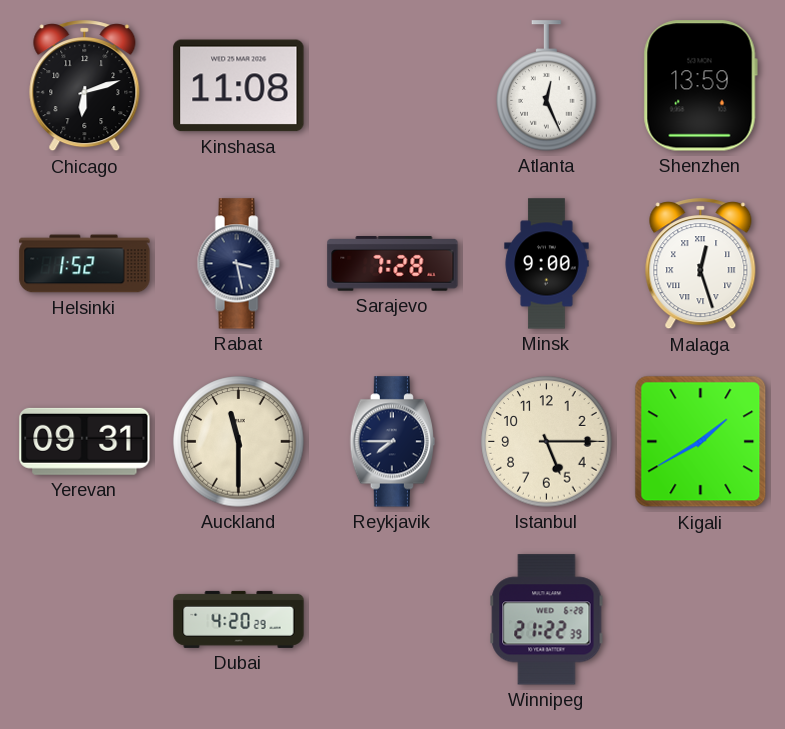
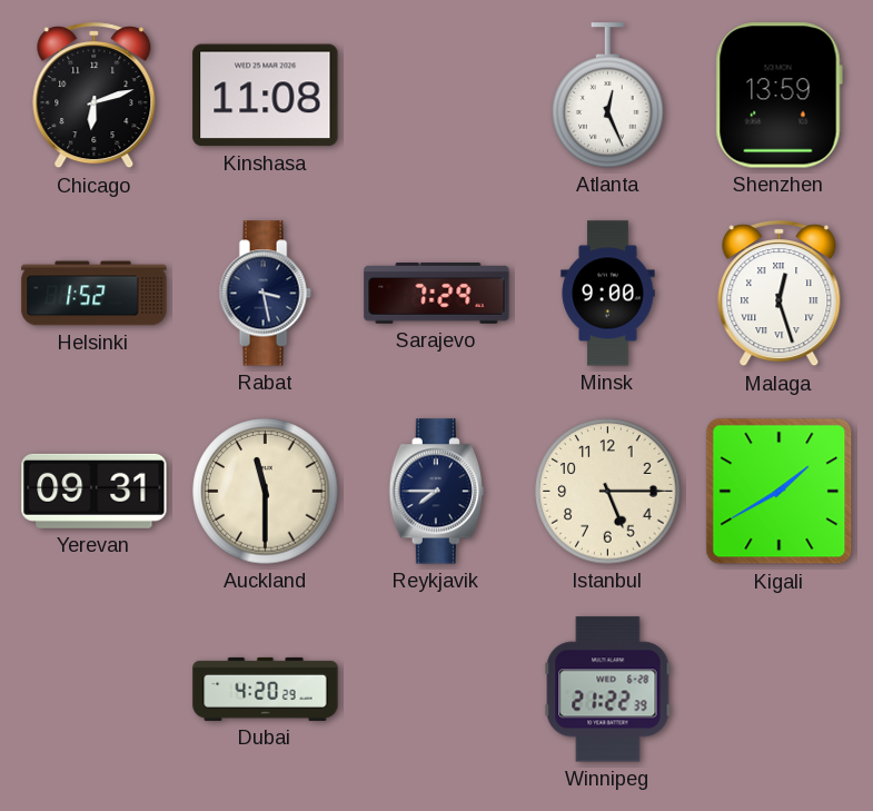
Sarajevo: 7:28 -> 7:29
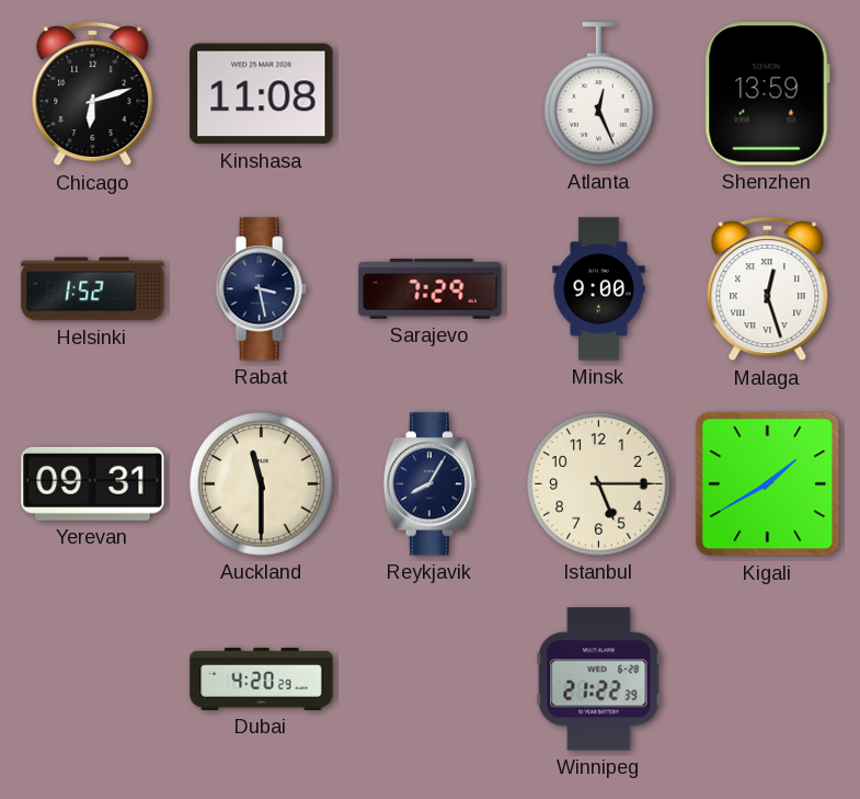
Reykjavik: 7:45 -> 8:05
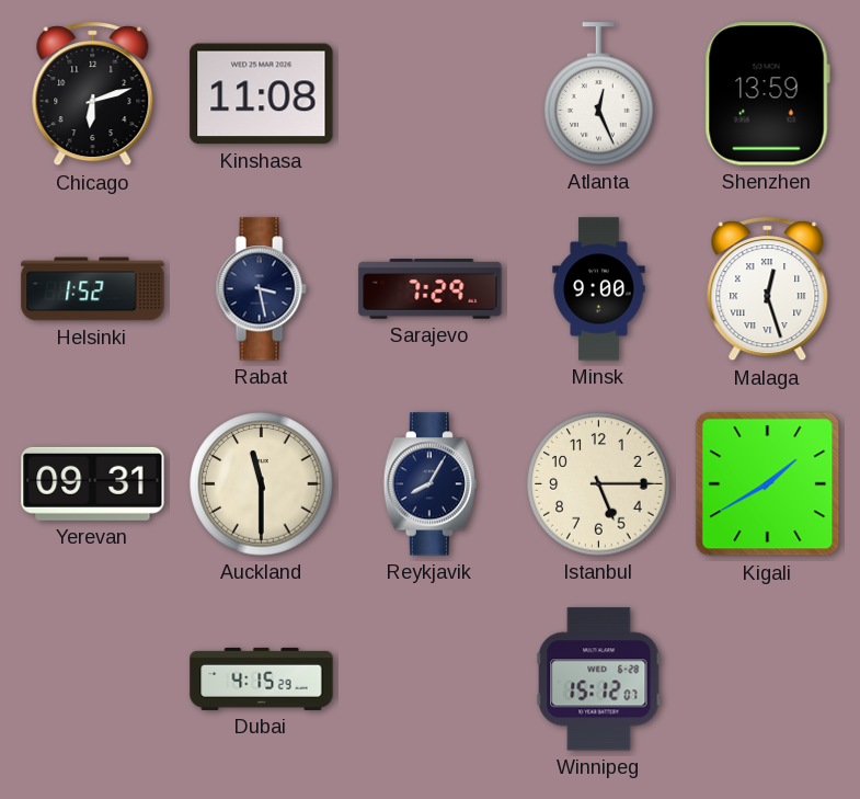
Dubai: 4:20 -> 4:15
Winnipeg: 21:22 -> 15:12
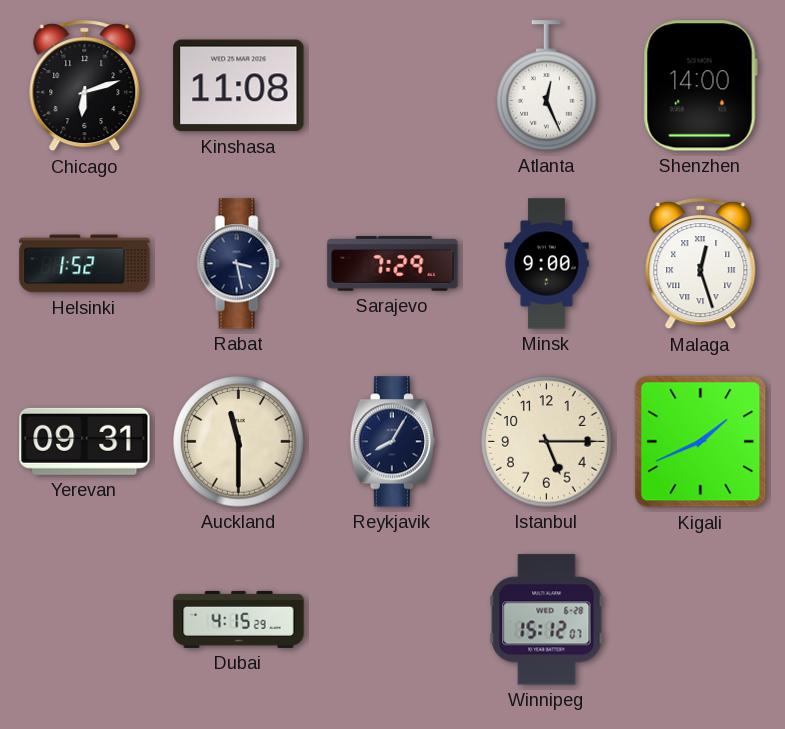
Shenzhen: 13:59 -> 14:00
Kigali: 1:40 -> 1:41
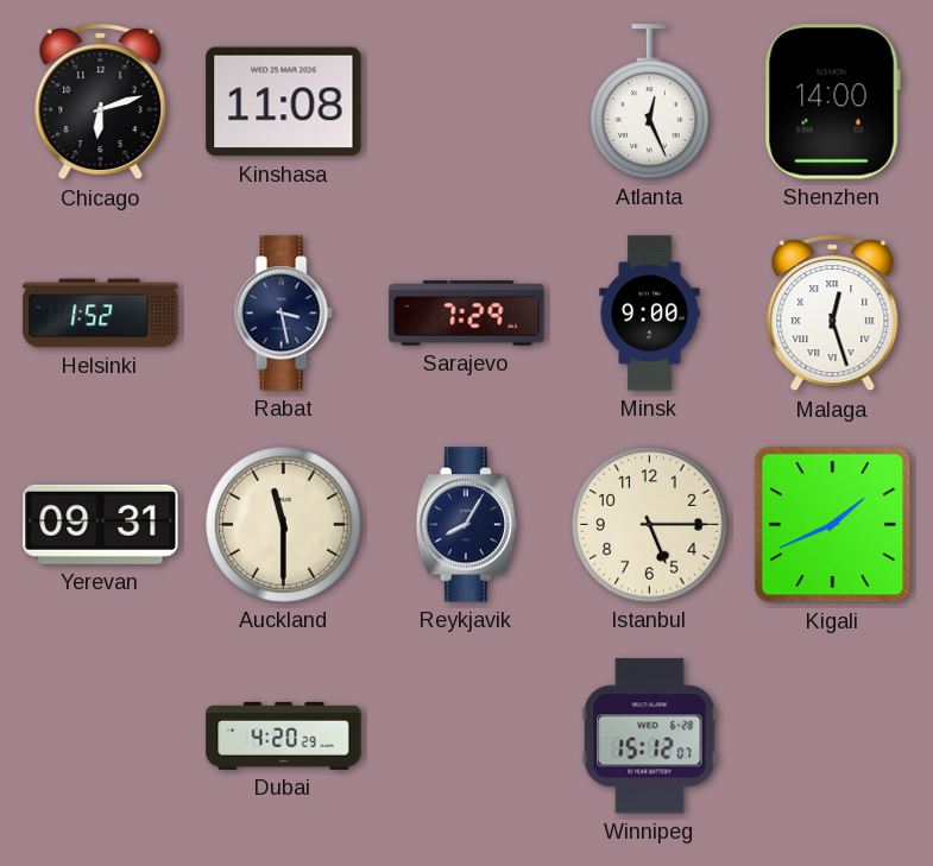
Dubai: 4:15 -> 4:20
